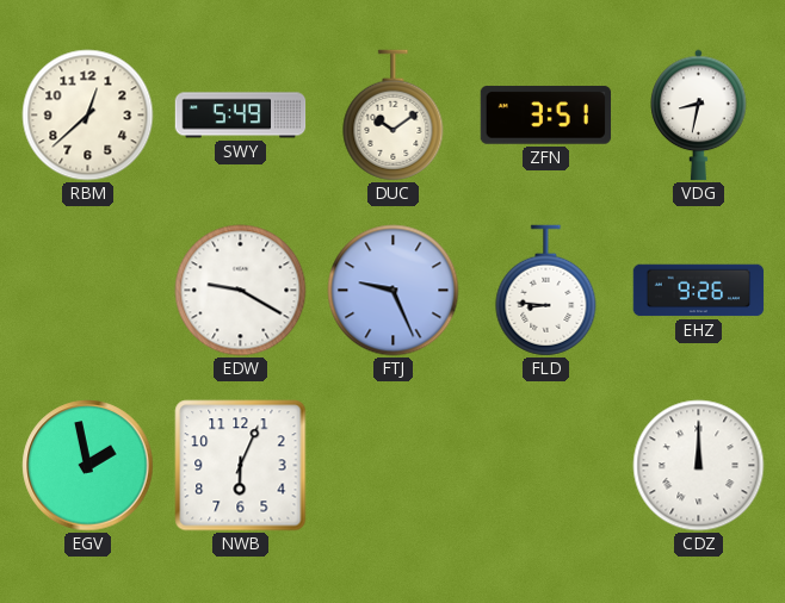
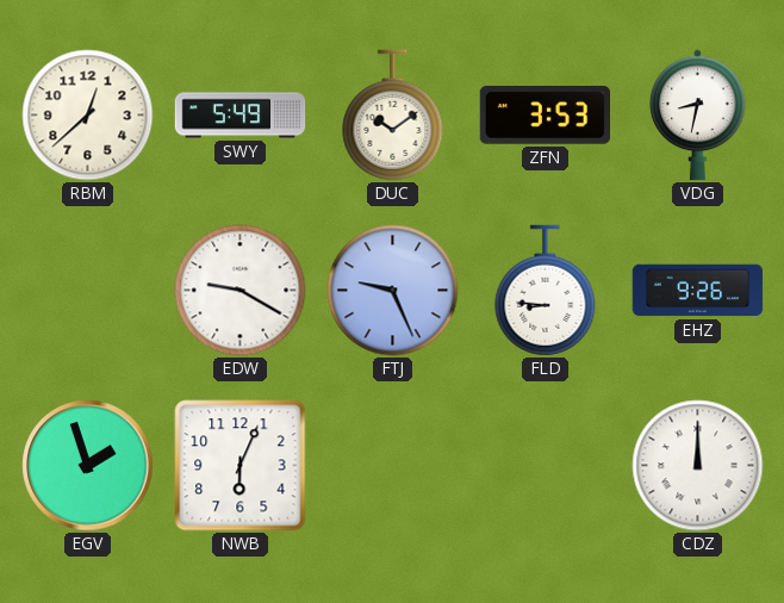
ZFN: 3:51 -> 3:53
EGV: 1:58 -> 1:57
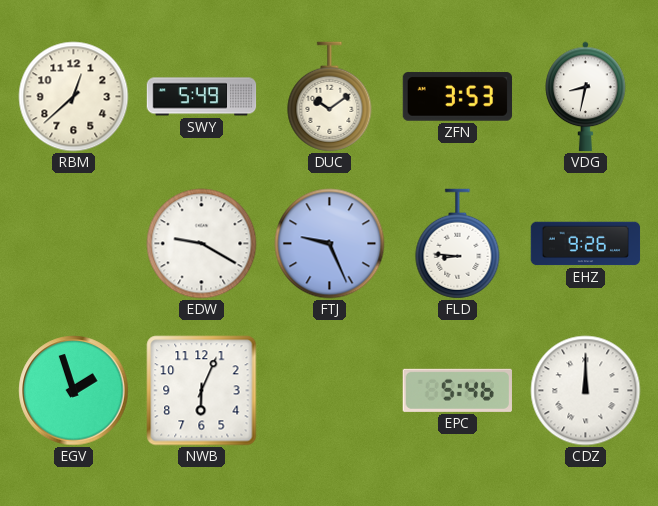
EPC: none -> 5:46
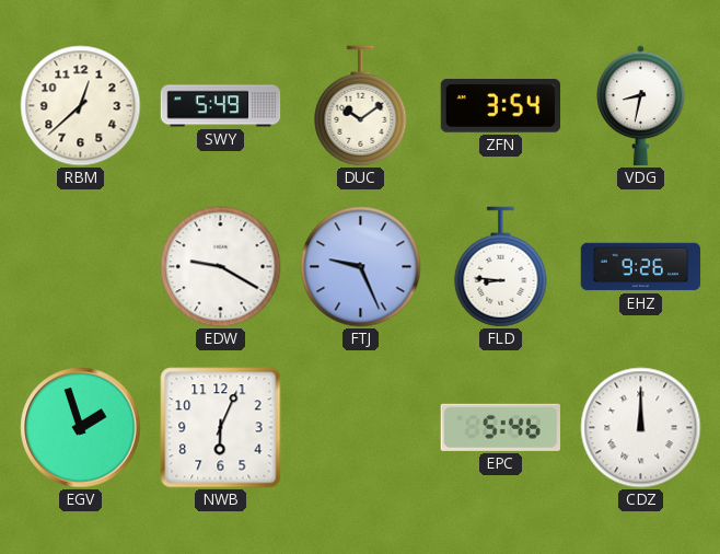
ZFN: 3:53 -> 3:54
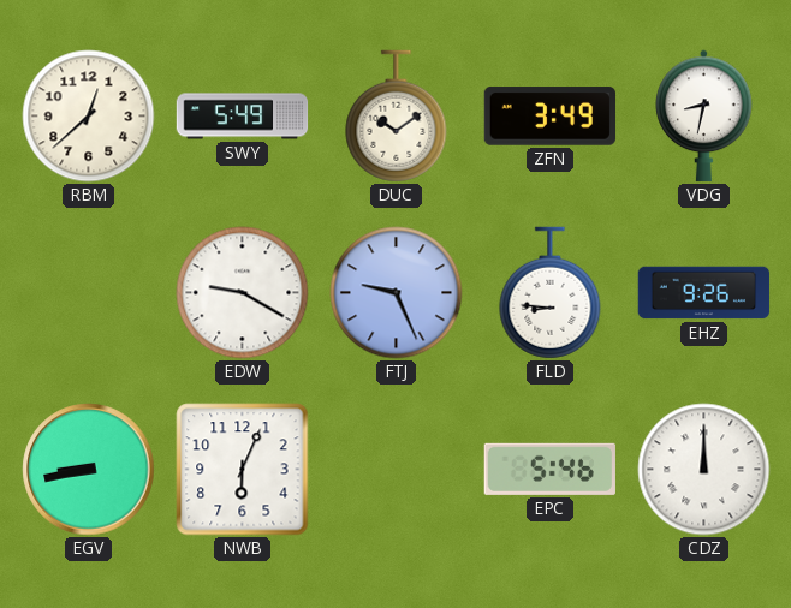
ZFN: 3:54 -> 3:49
EGV: 1:57 -> 8:43
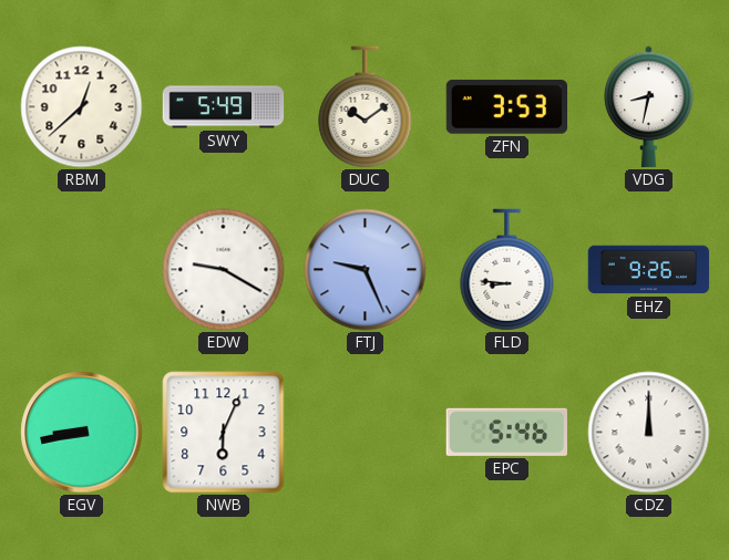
ZFN: 3:49 -> 3:53
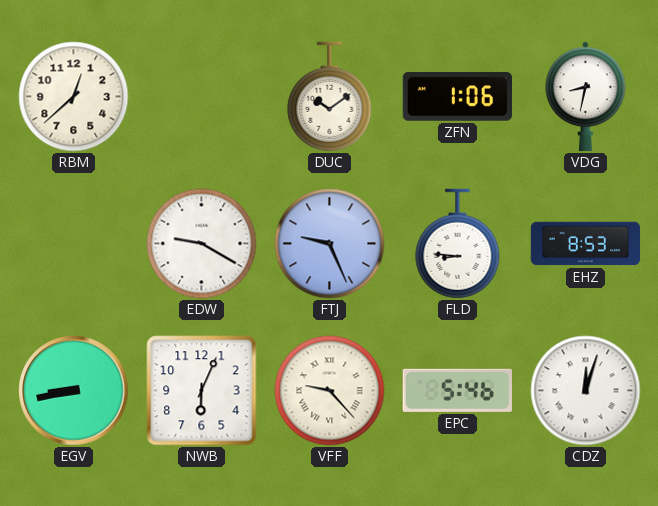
SWY: 5:49 -> none
ZFN: 3:53 -> 1:06
EHZ: 9:26 -> 8:53
VFF: none -> 9:23
CDZ: 12:00 -> 12:03
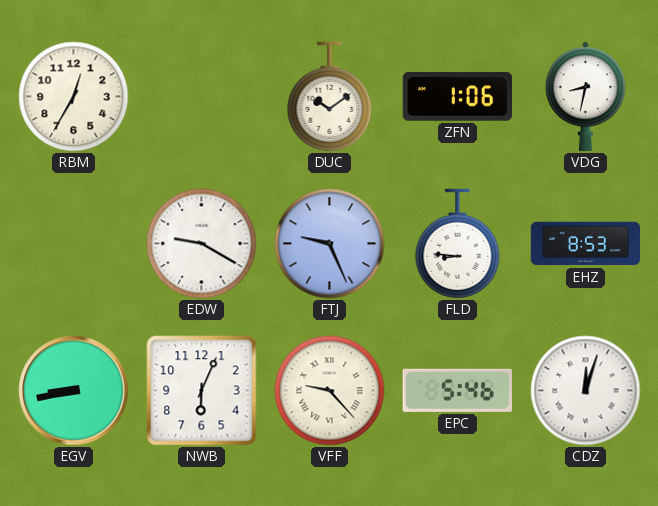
RBM: 12:38 -> 12:35
